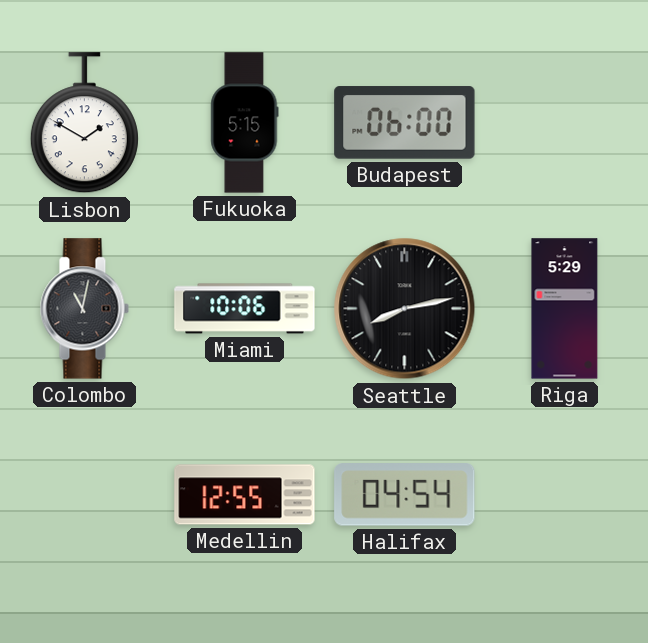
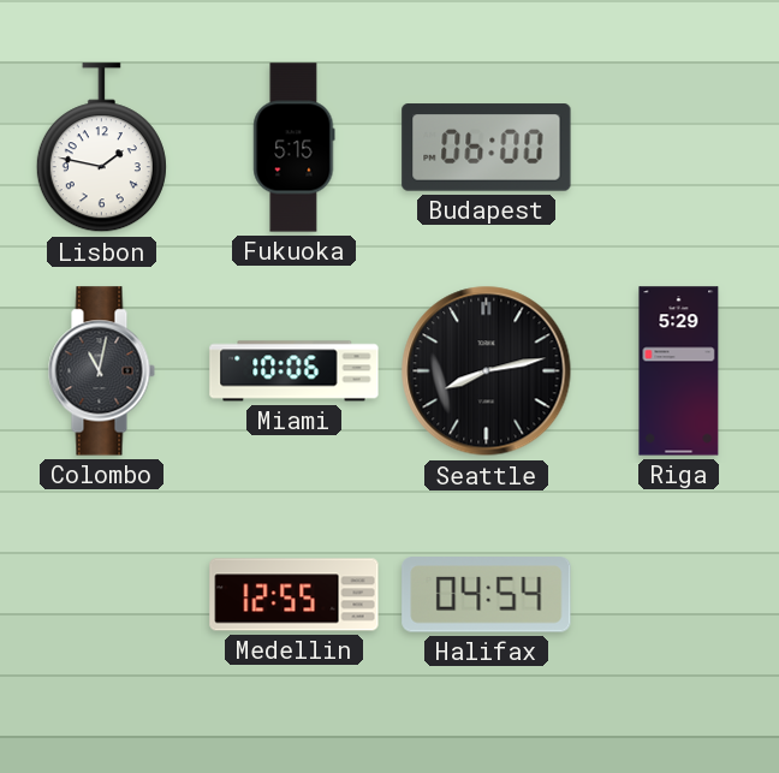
Lisbon: 1:50 -> 1:47
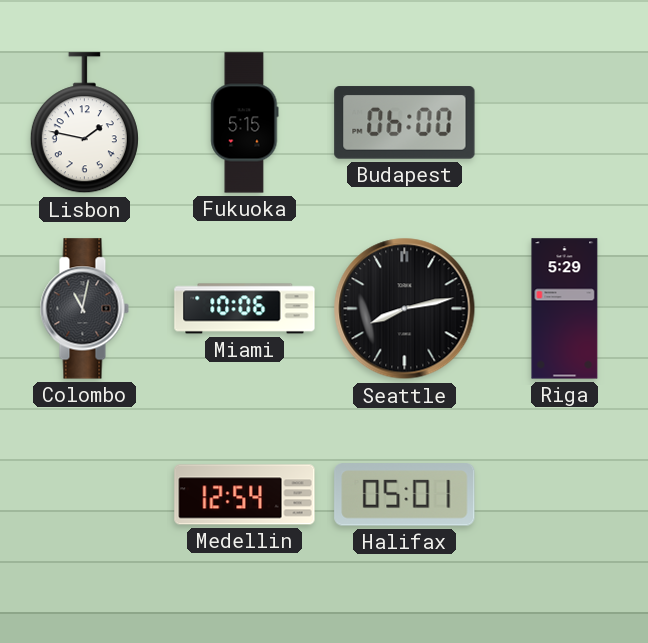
Medellin: 12:55 -> 12:54
Halifax: 04:54 -> 05:01
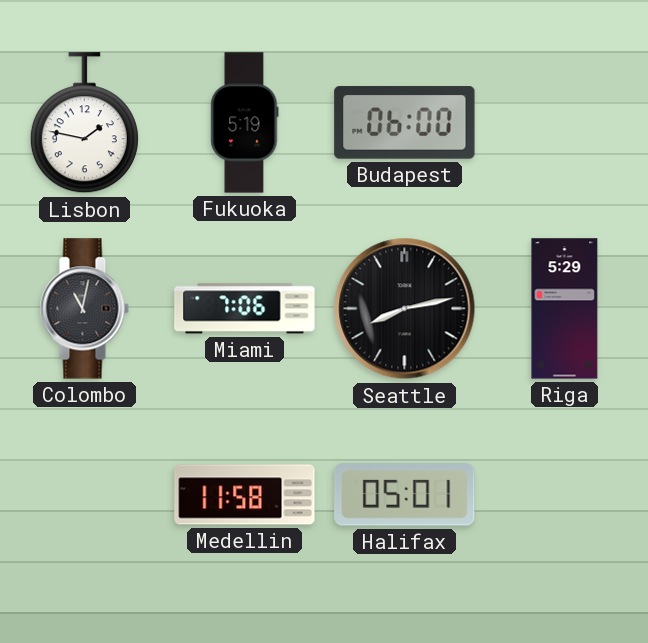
Fukuoka: 5:15 -> 5:19
Miami: 10:06 -> 7:06
Medellin: 12:54 -> 11:58
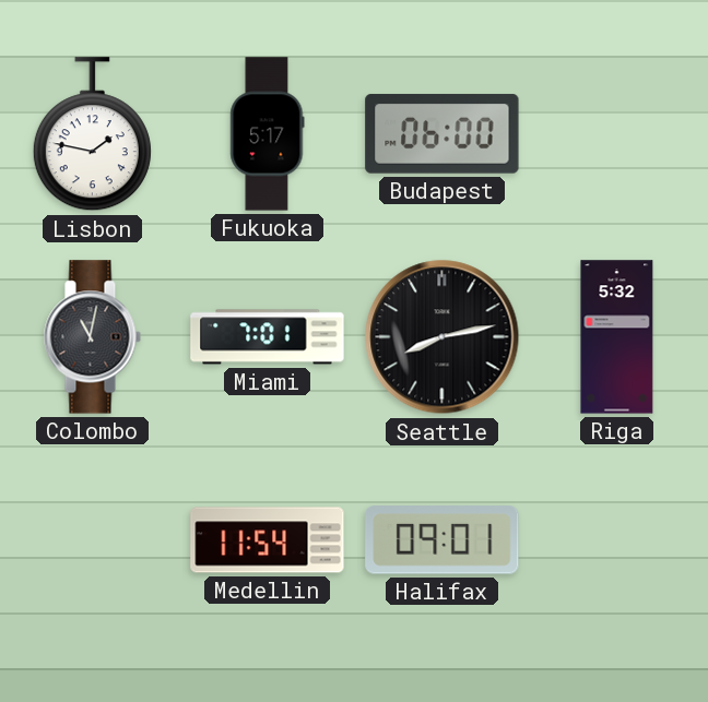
Fukuoka: 5:19 -> 5:17
Miami: 7:06 -> 7:01
Riga: 5:29 -> 5:32
Medellin: 11:58 -> 11:54
Halifax: 05:01 -> 09:01
